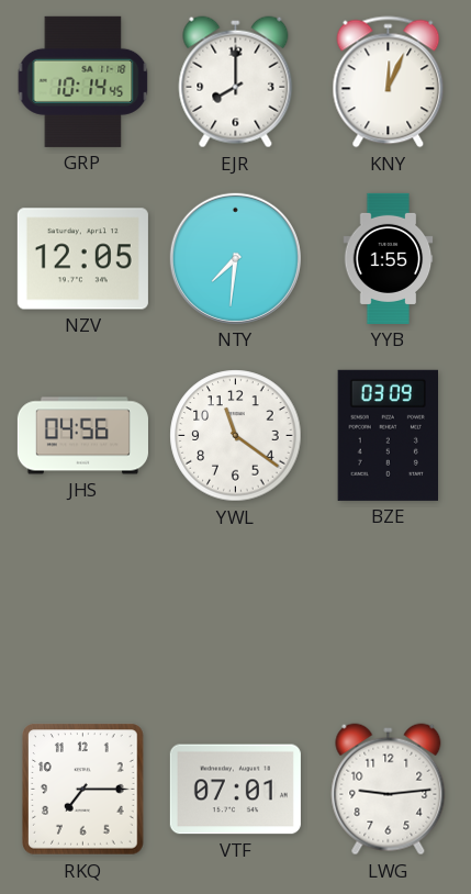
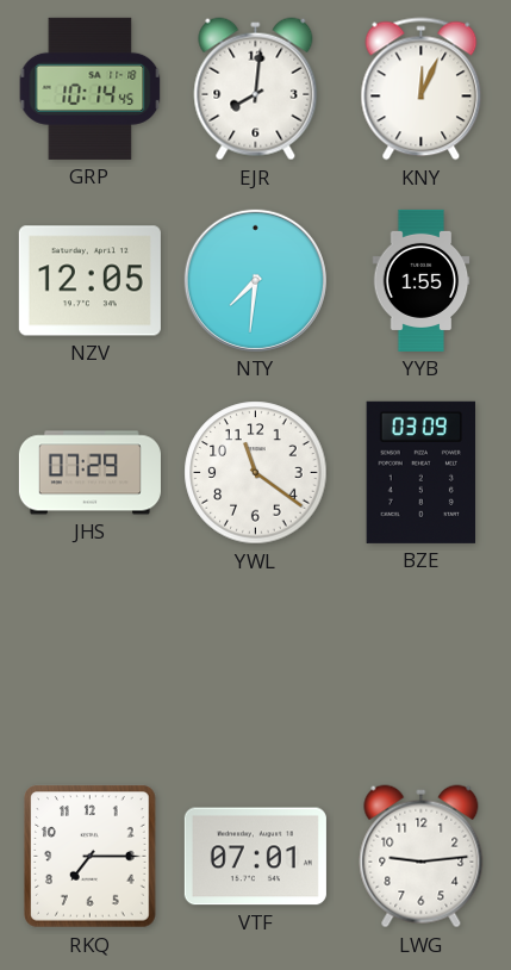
EJR: 8:00 -> 8:01
JHS: 04:56 -> 07:29
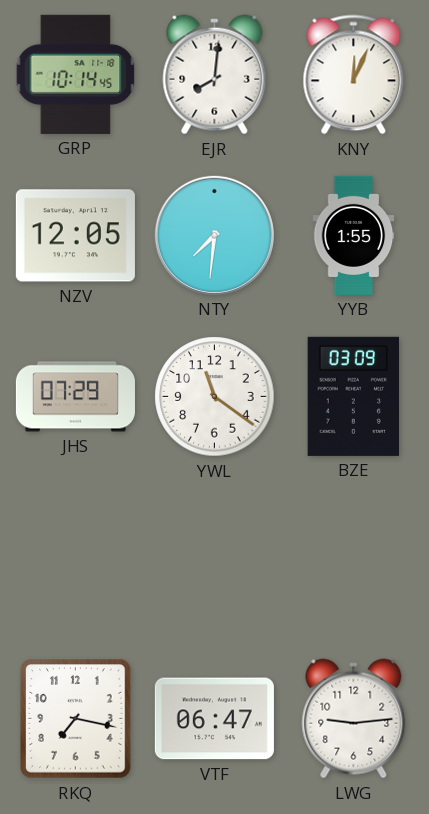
RKQ: 7:15 -> 7:17
VTF: 07:01 -> 06:47
